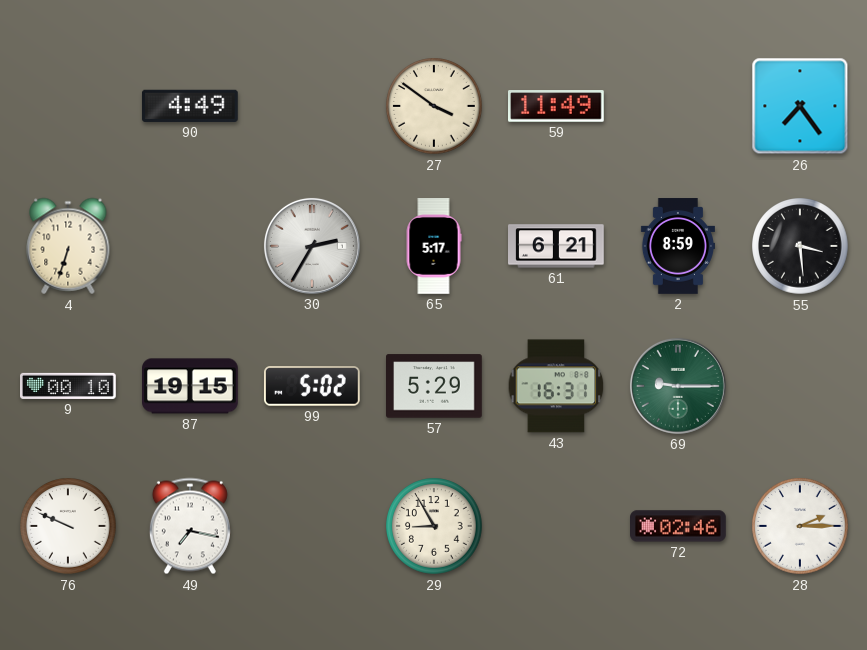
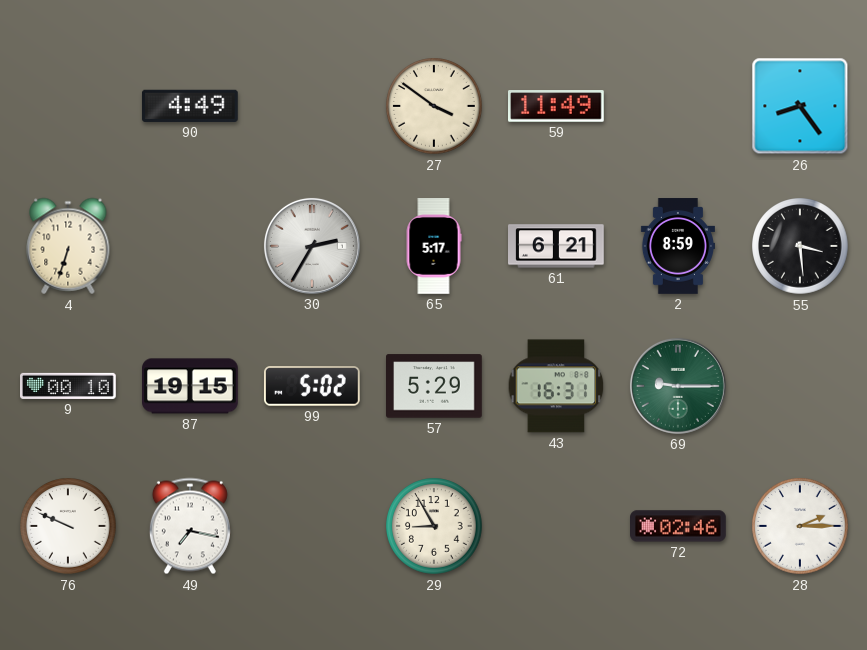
26: 7:24 -> 8:24
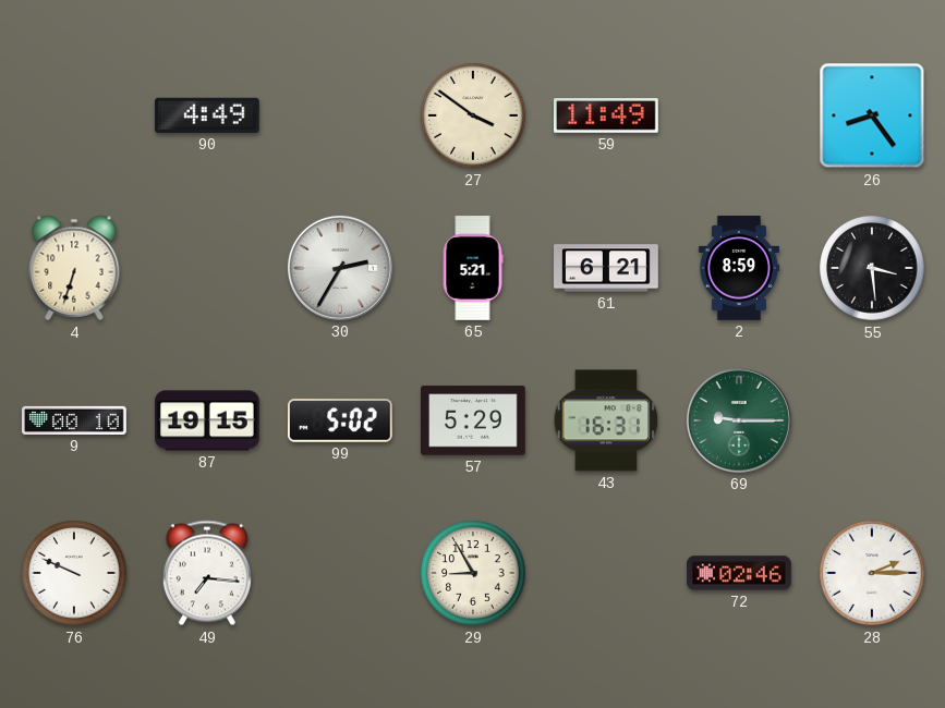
65: 5:17 -> 5:21
49: 7:17 -> 7:16
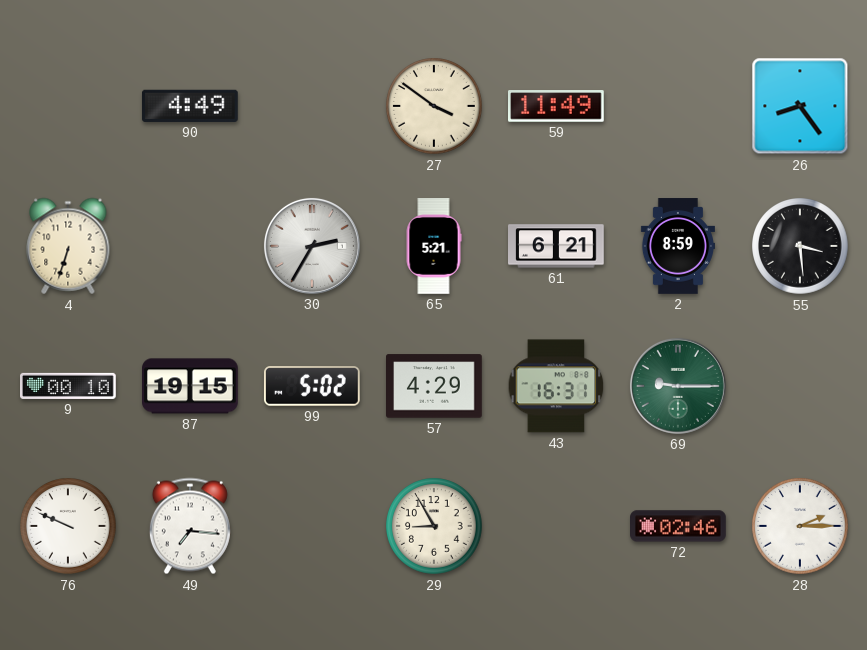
57: 5:29 -> 4:29
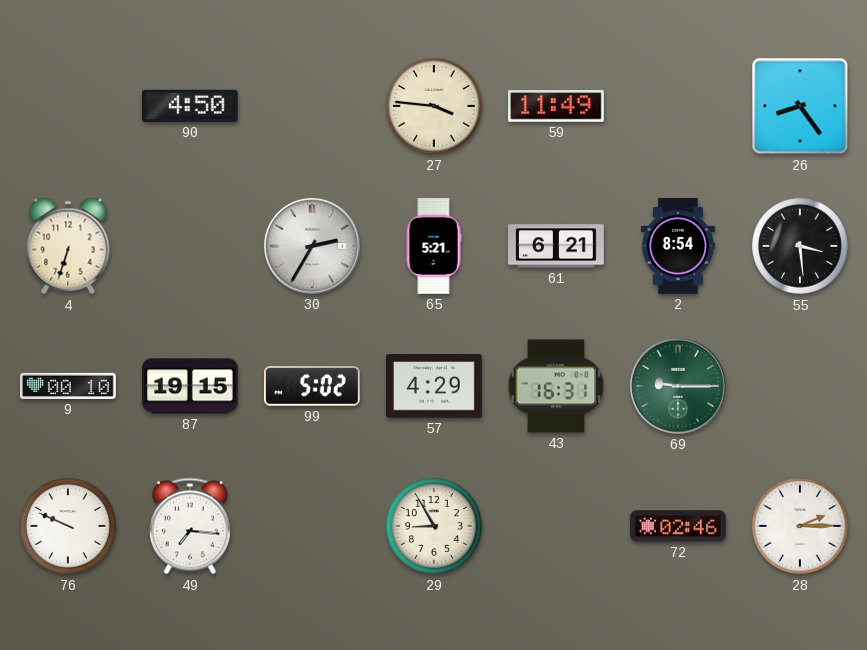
90: 4:49 -> 4:50
27: 3:51 -> 3:46
2: 8:59 -> 8:54
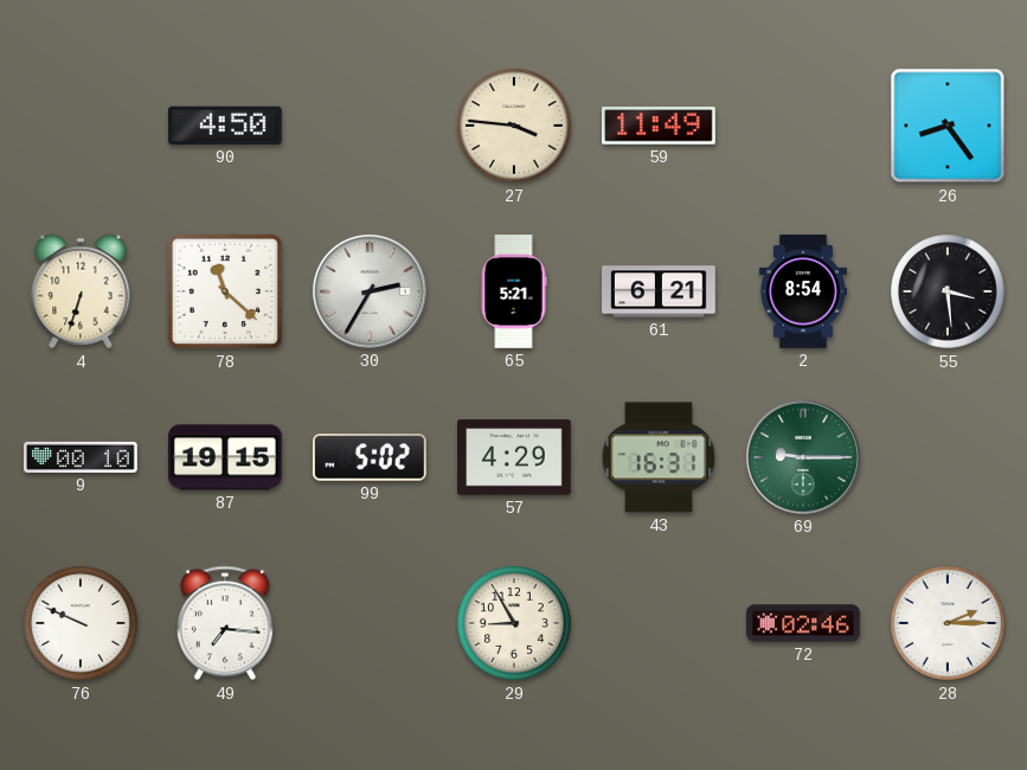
78: none -> 11:22
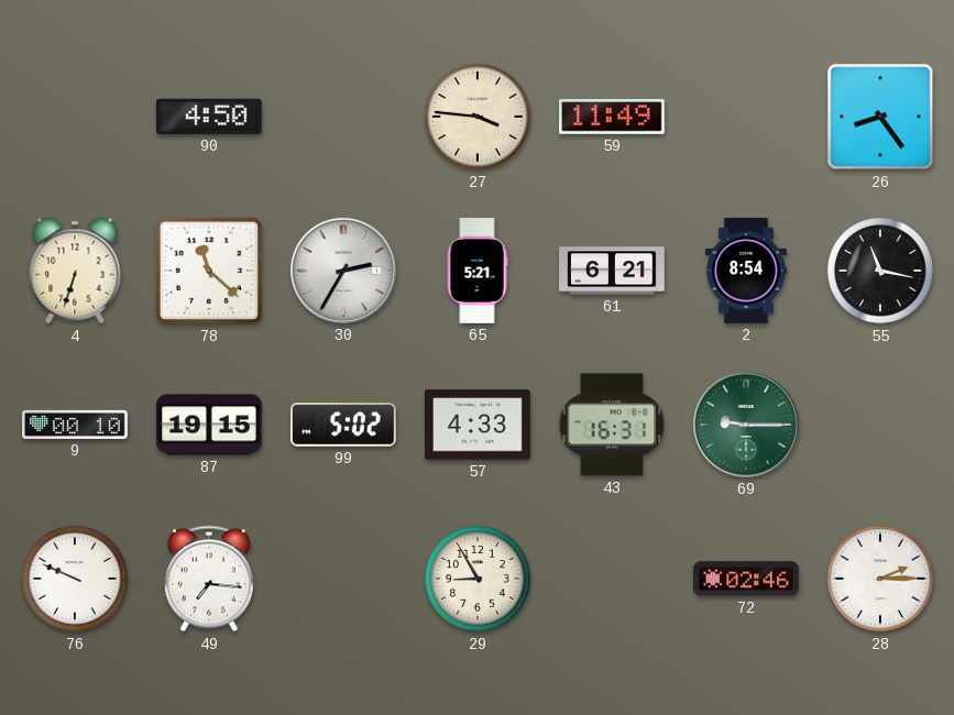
55: 3:29 -> 11:17
57: 4:29 -> 4:33
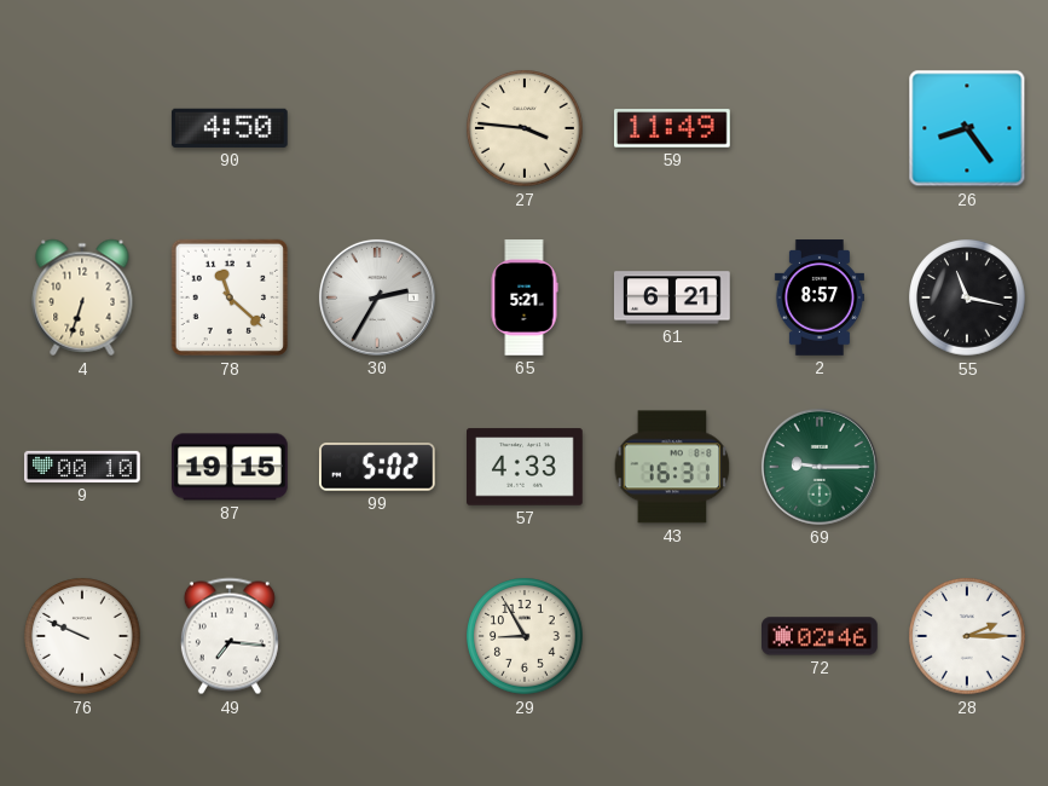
2: 8:54 -> 8:57
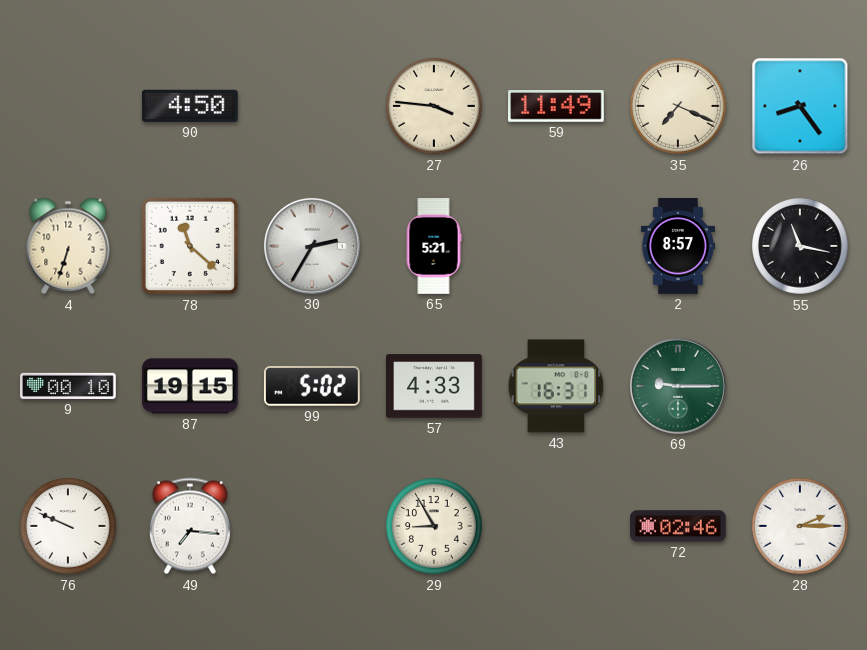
35: none -> 7:19
61: 6:21 -> none
